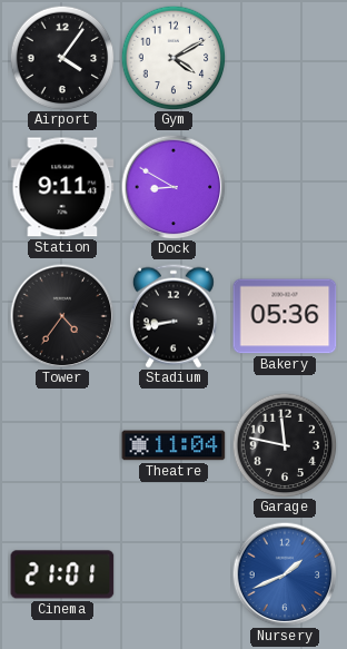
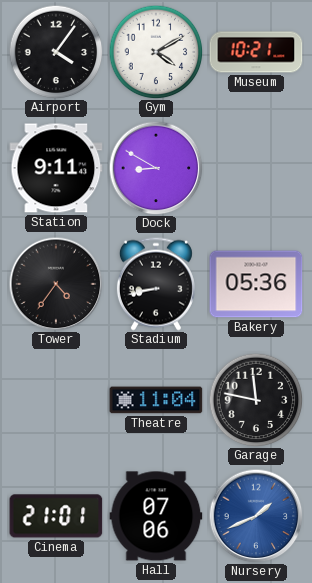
Museum: none -> 10:21
Hall: none -> 07:06
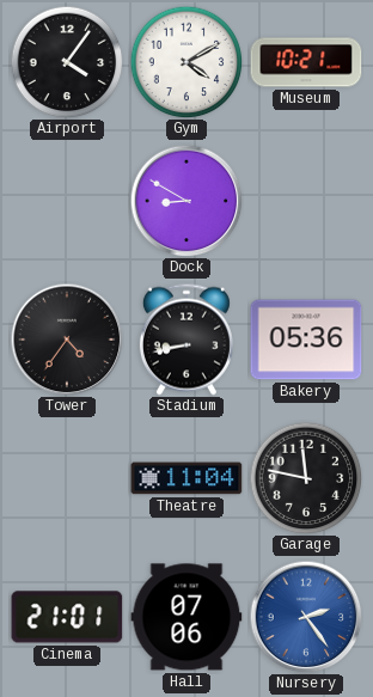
Station: 9:11 -> none
Nursery: 1:41 -> 2:24
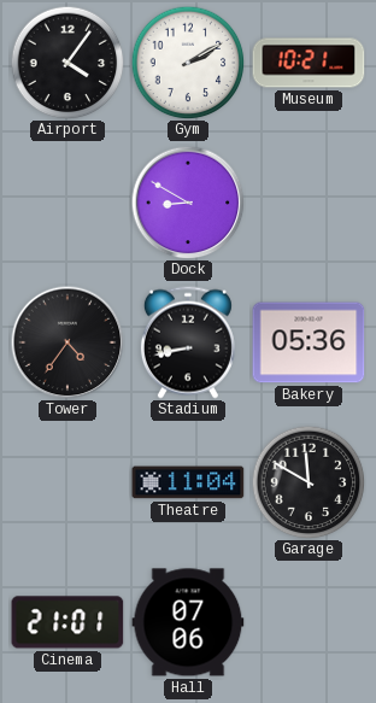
Gym: 4:10 -> 2:10
Garage: 11:47 -> 11:50
Nursery: 2:24 -> none
